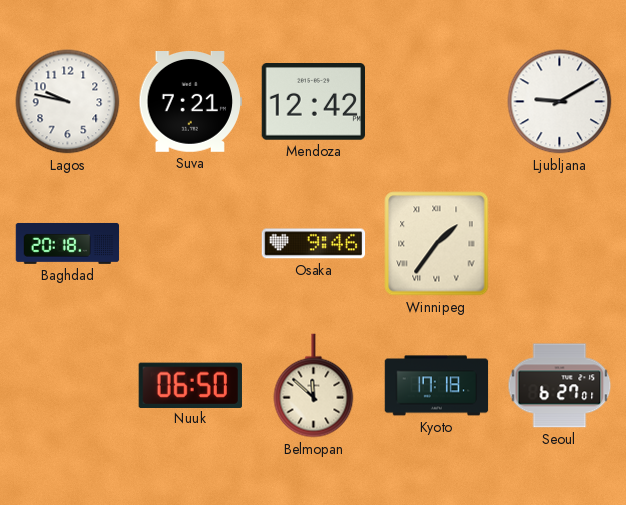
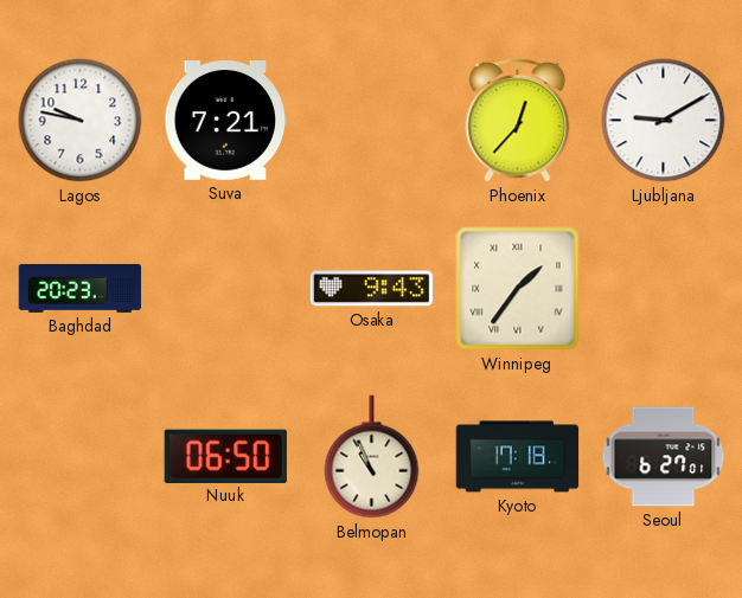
Mendoza: 12:42 -> none
Phoenix: none -> 12:37
Baghdad: 20:18 -> 20:23
Osaka: 9:46 -> 9:43
Belmopan: 11:52 -> 10:56
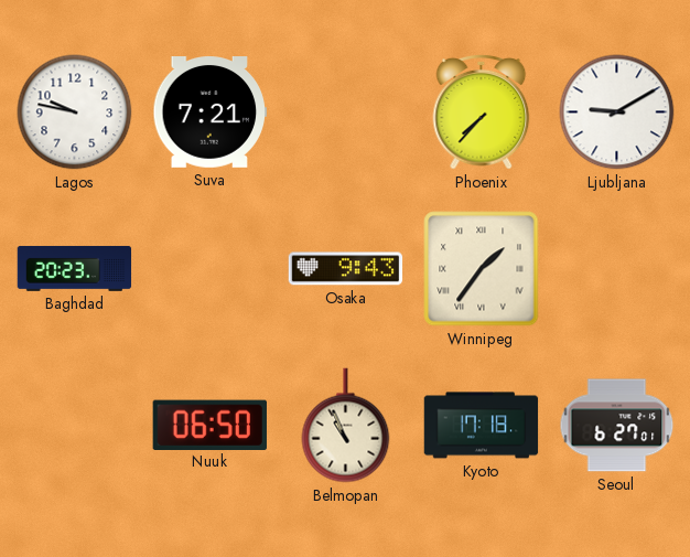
Phoenix: 12:37 -> 7:37
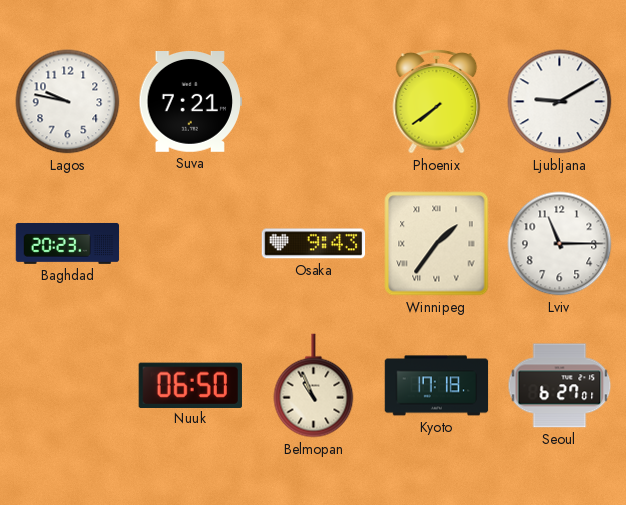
Phoenix: 7:37 -> 7:39
Lviv: none -> 11:15
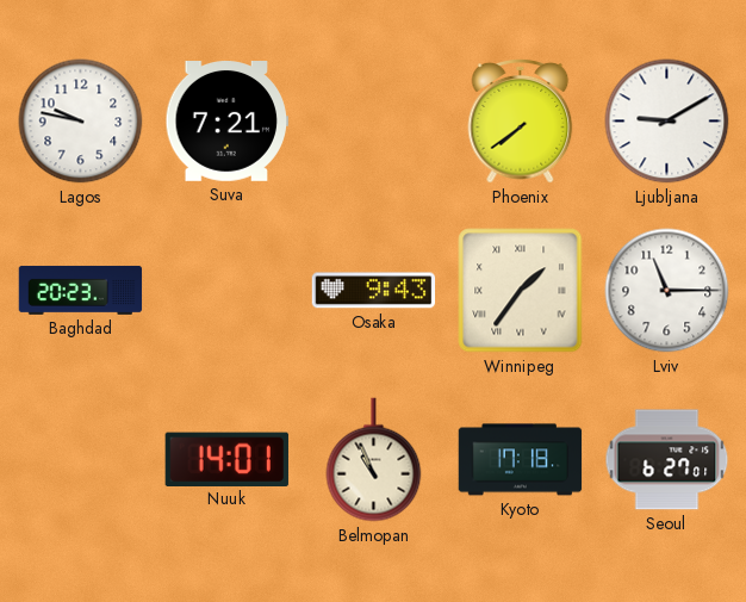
Nuuk: 06:50 -> 14:01
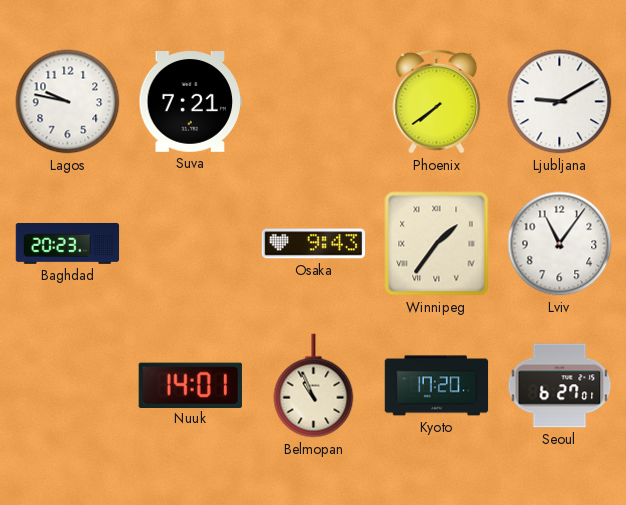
Lviv: 11:15 -> 11:06
Kyoto: 17:18 -> 17:20
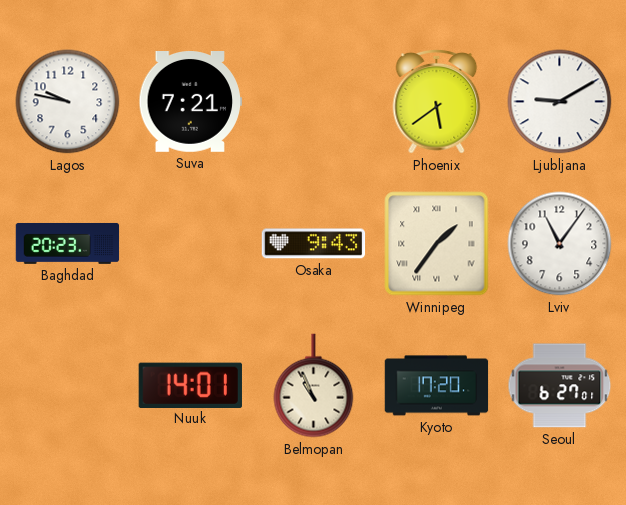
Phoenix: 7:39 -> 5:39
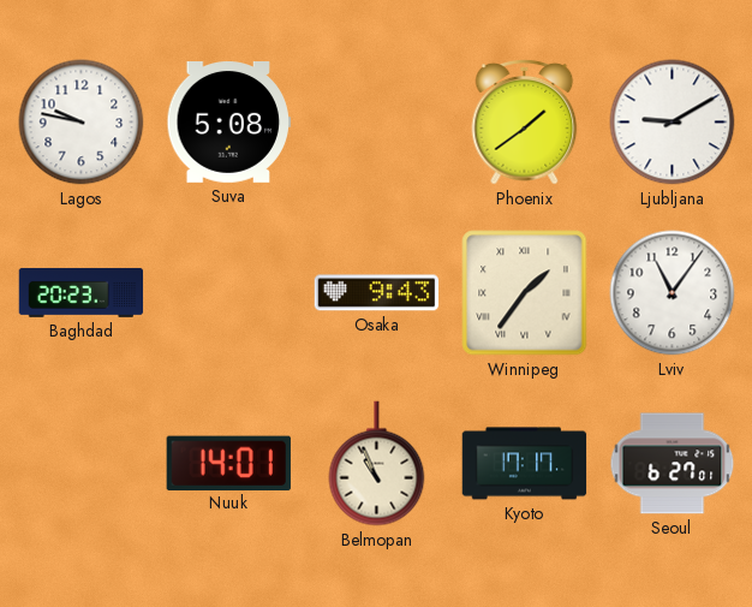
Suva: 7:21 -> 5:08
Phoenix: 5:39 -> 1:39
Kyoto: 17:20 -> 17:17
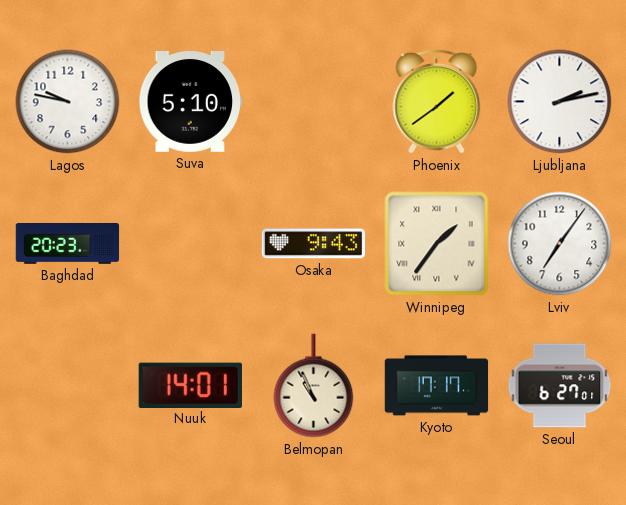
Suva: 5:08 -> 5:10
Ljubljana: 9:10 -> 2:13
Lviv: 11:06 -> 7:06
